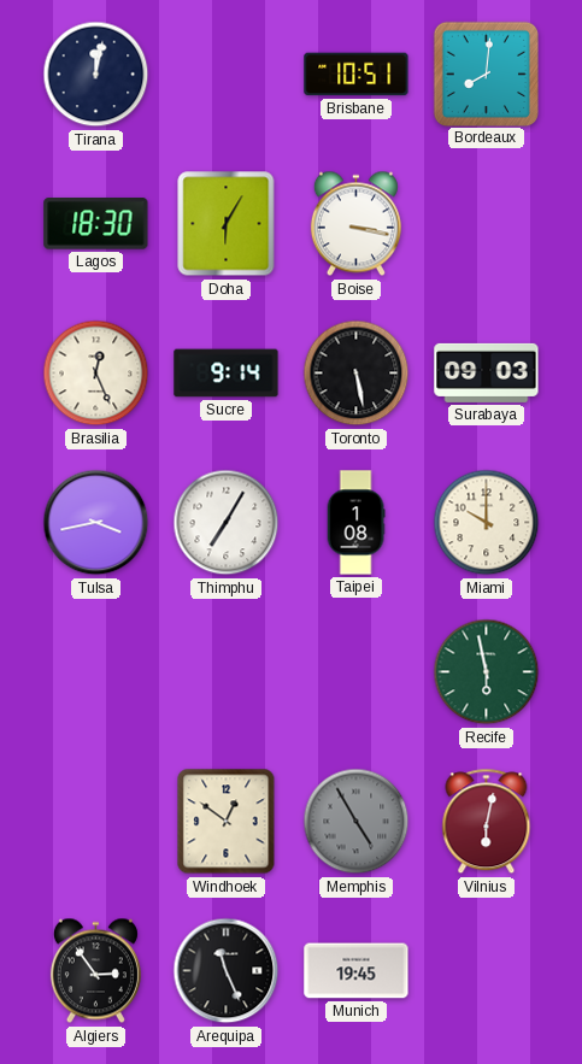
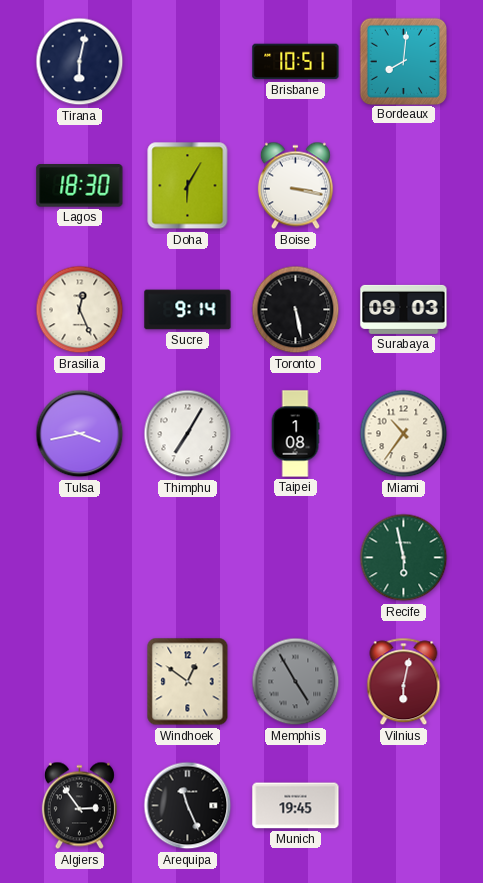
Tirana: 12:02 -> 6:02
Miami: 10:00 -> 10:36
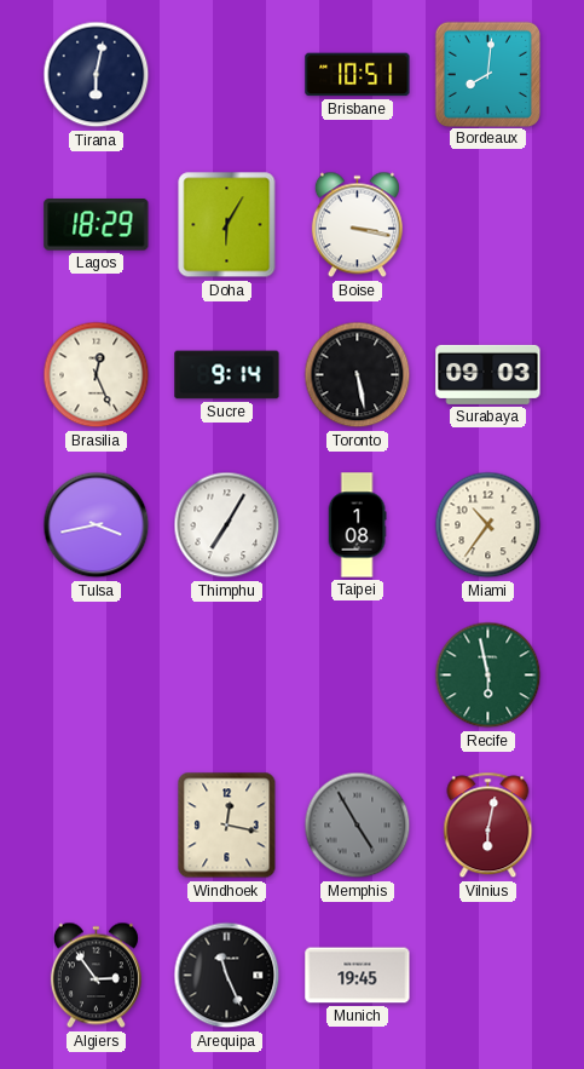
Lagos: 18:30 -> 18:29
Windhoek: 12:51 -> 12:17
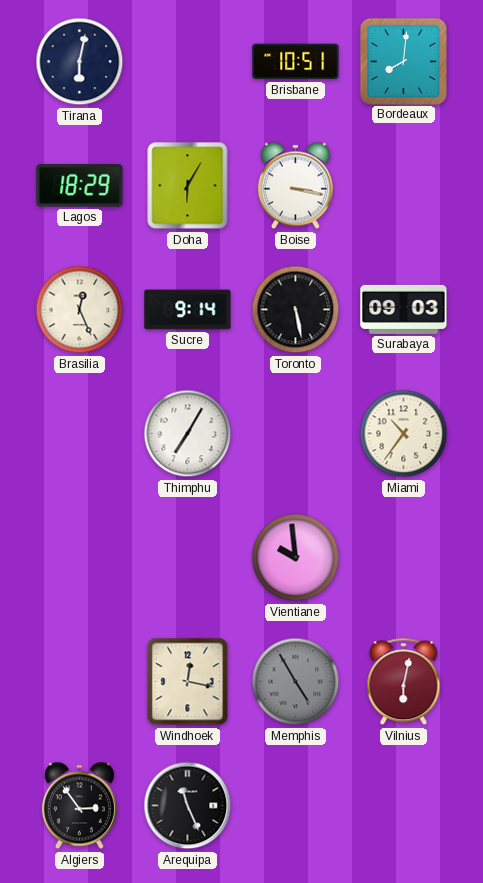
Tulsa: 3:43 -> none
Taipei: 1:08 -> none
Vientiane: none -> 9:59
Recife: 5:58 -> none
Munich: 19:45 -> none
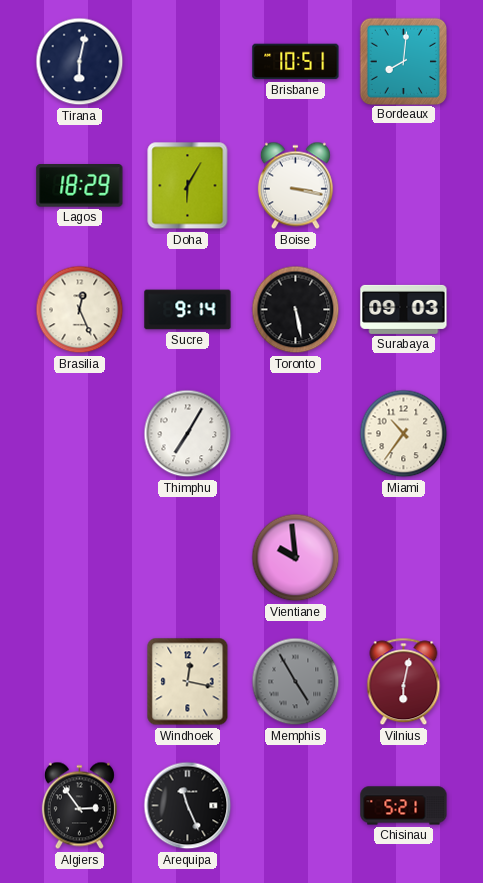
Chisinau: none -> 5:21
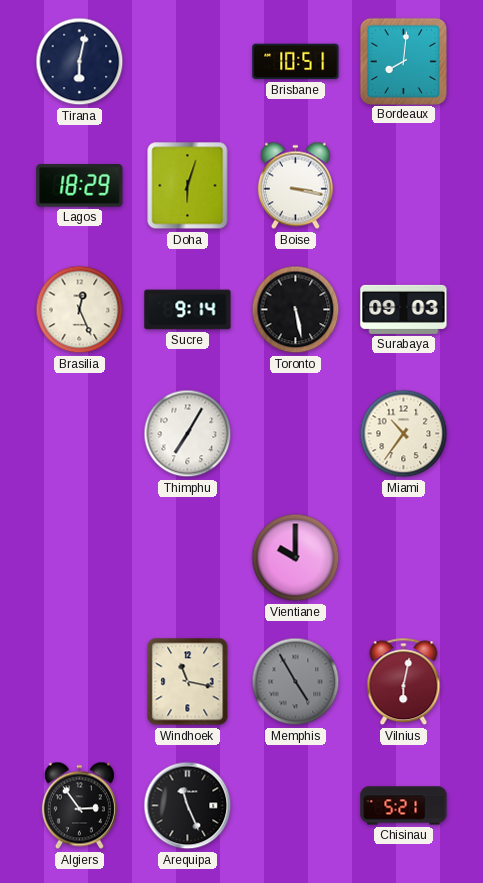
Doha: 6:05 -> 6:03
Vientiane: 9:59 -> 10:00
Windhoek: 12:17 -> 11:17
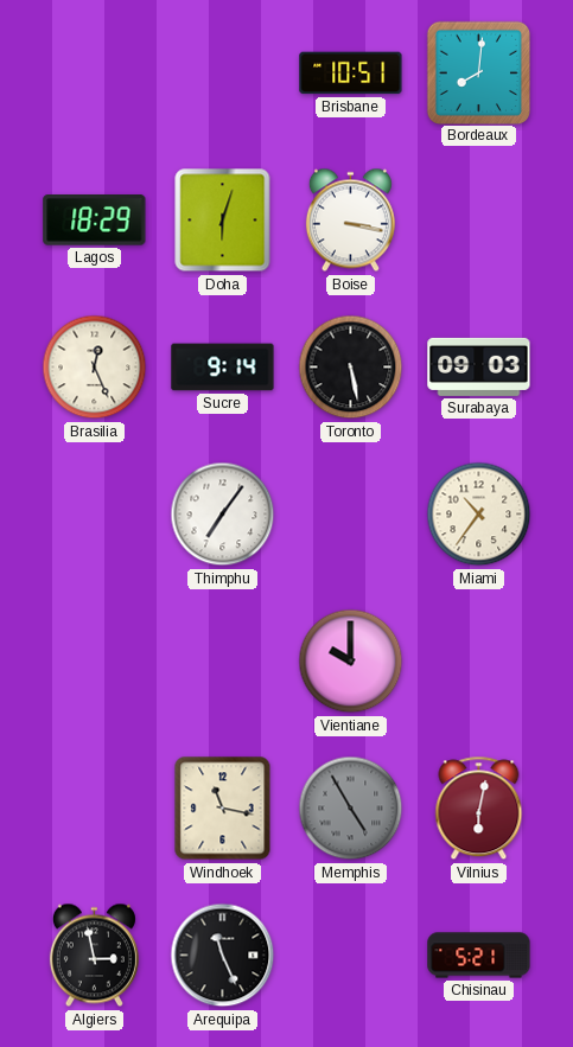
Tirana: 6:02 -> none
Thimphu: 7:05 -> 7:06
Algiers: 2:54 -> 2:58
